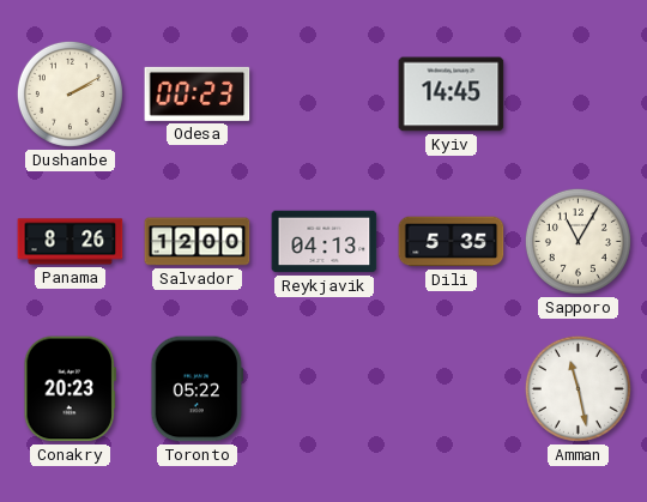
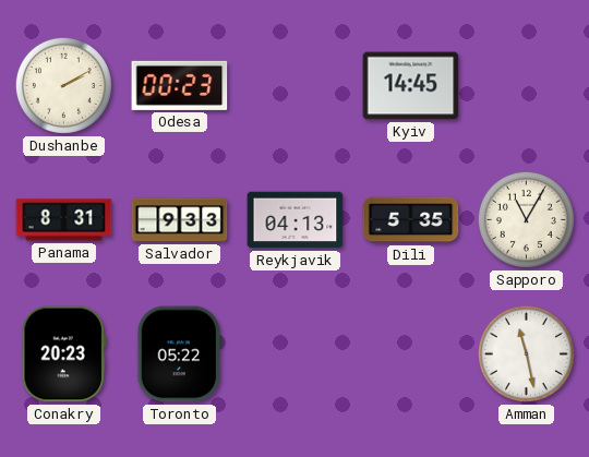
Panama: 8:26 -> 8:31
Salvador: 12:00 -> 9:33
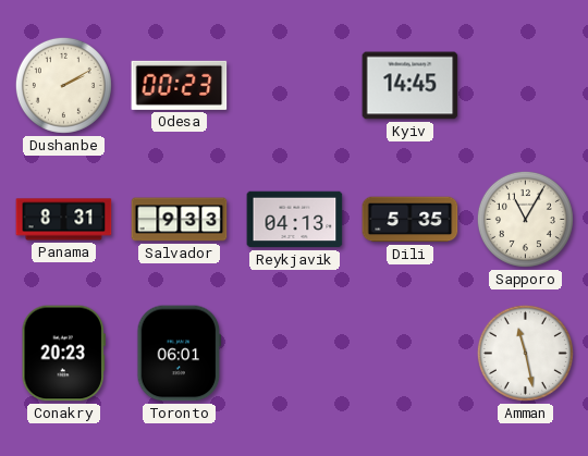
Toronto: 05:22 -> 06:01
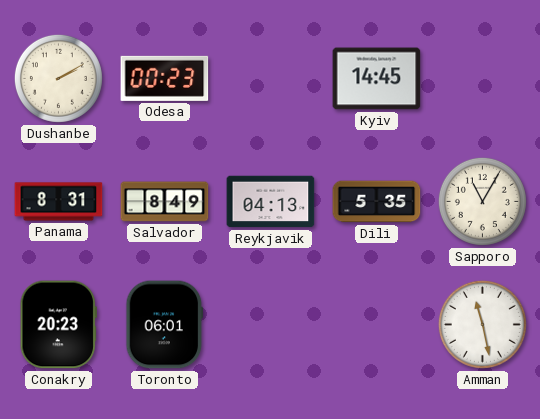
Salvador: 9:33 -> 8:49
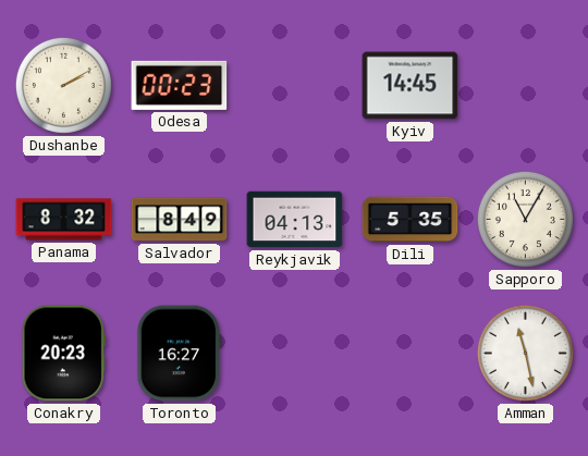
Panama: 8:31 -> 8:32
Toronto: 06:01 -> 16:27
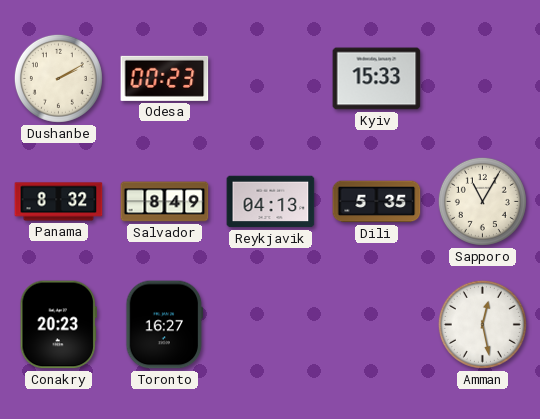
Kyiv: 14:45 -> 15:33
Amman: 11:28 -> 12:28
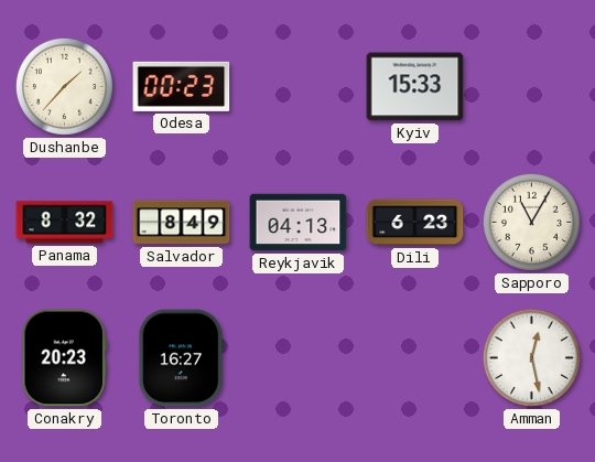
Dushanbe: 2:10 -> 1:37
Dili: 5:35 -> 6:23
